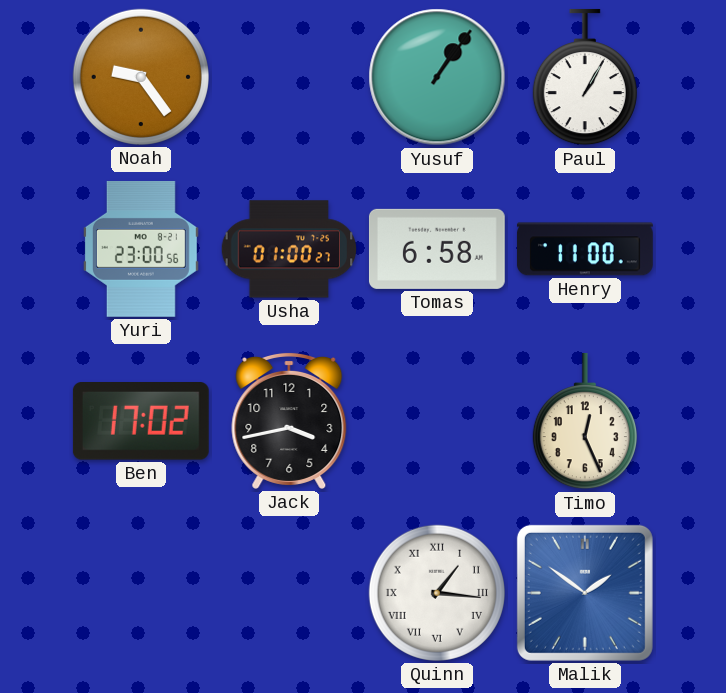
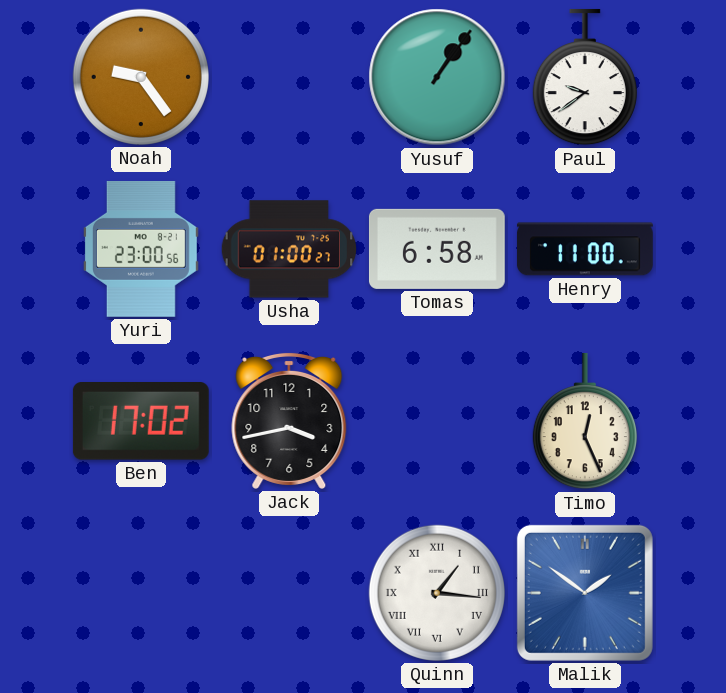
Paul: 1:05 -> 9:39
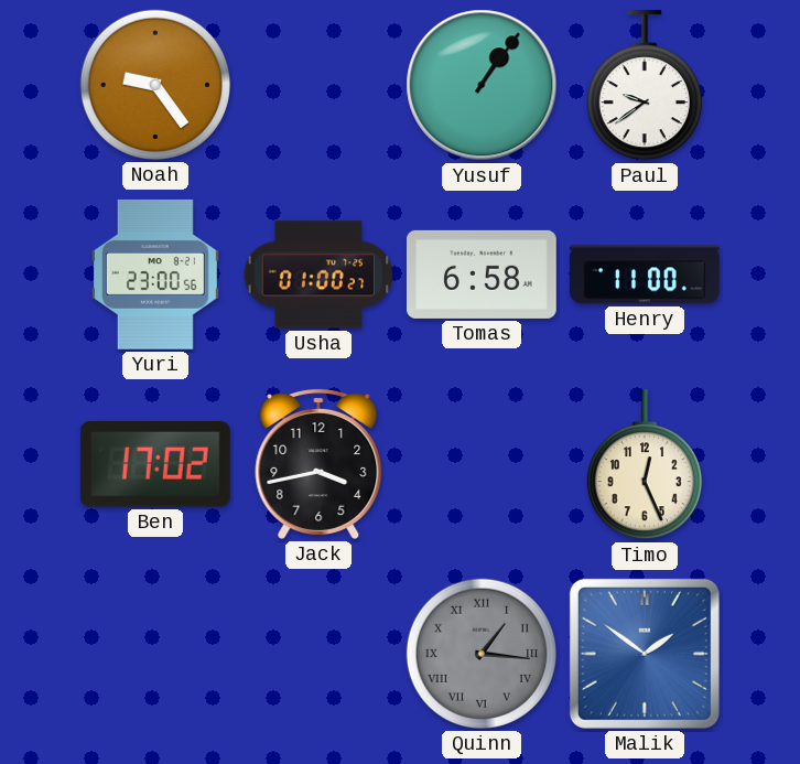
Quinn dial: white -> grey
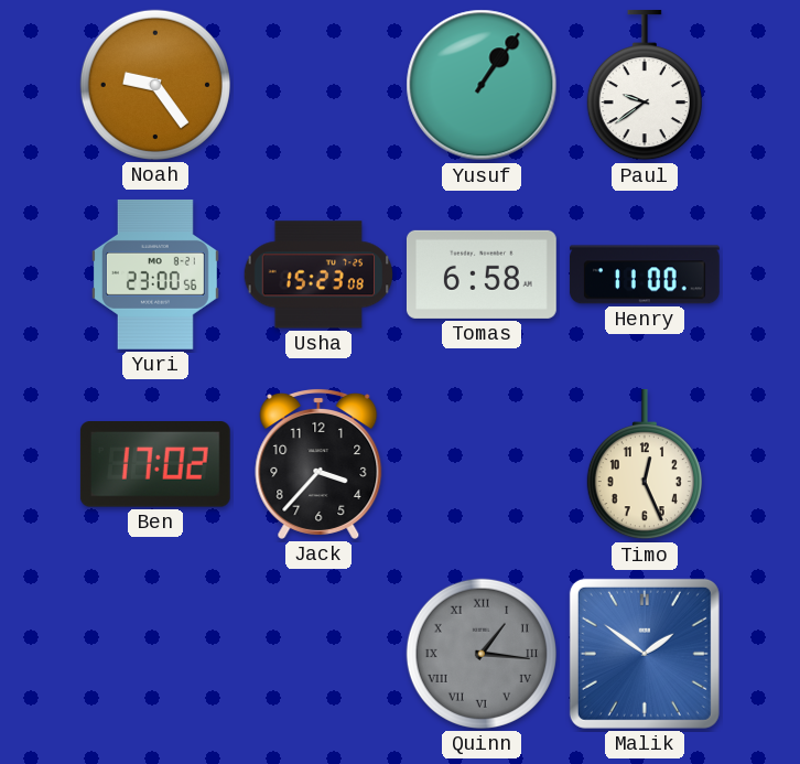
Usha: 01:00 -> 15:23
Jack: 3:43 -> 3:37
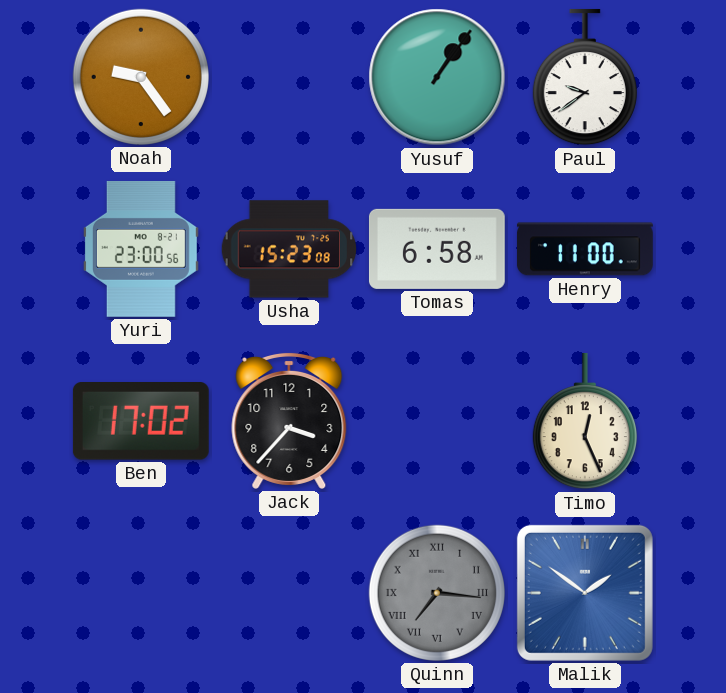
Quinn: 1:16 -> 7:16
